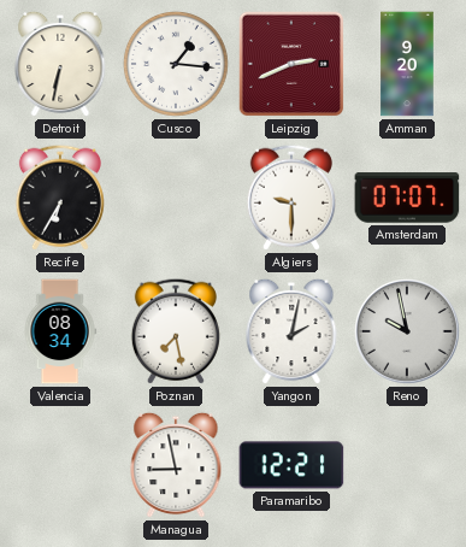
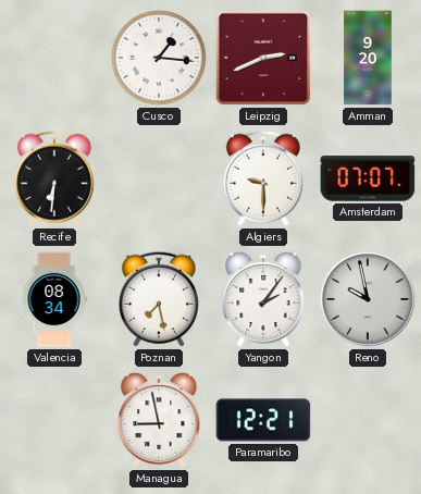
Detroit: 6:32 -> none
Recife: 6:35 -> 6:31
Yangon: 2:02 -> 2:06
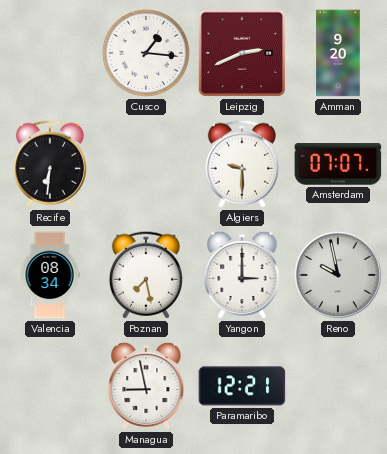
Yangon: 2:06 -> 3:00
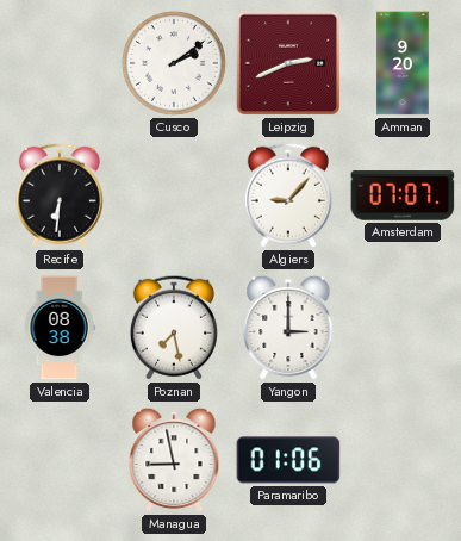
Cusco: 1:16 -> 2:09
Algiers: 9:30 -> 9:07
Valencia: 08:34 -> 08:38
Reno: 9:58 -> none
Paramaribo: 12:21 -> 01:06
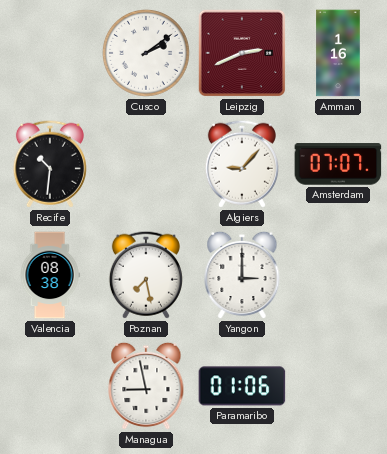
Amman: 9:20 -> 1:16
Recife: 6:31 -> 10:31
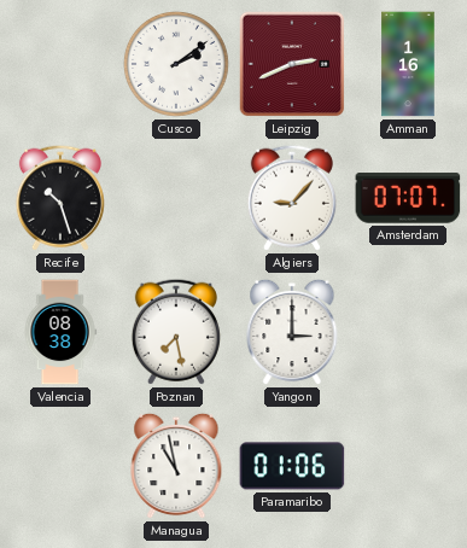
Recife: 10:31 -> 10:27
Managua: 8:58 -> 10:58
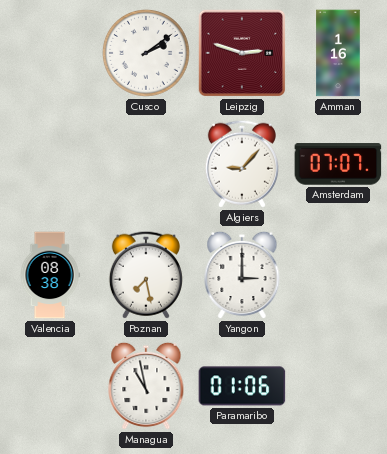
Leipzig: 2:41 -> 2:48
Recife: 10:27 -> none
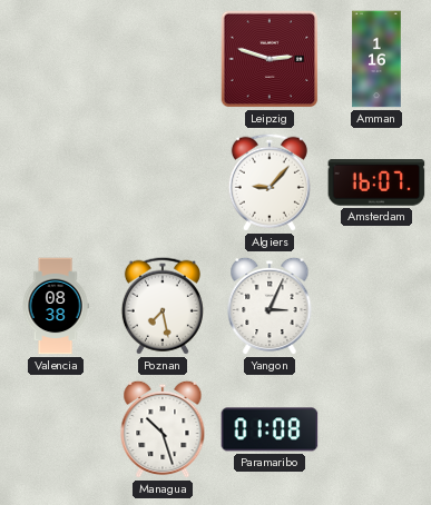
Cusco: 2:09 -> none
Amsterdam: 07:07 -> 16:07
Yangon: 3:00 -> 3:04
Managua: 10:58 -> 10:27
Paramaribo: 01:06 -> 01:08
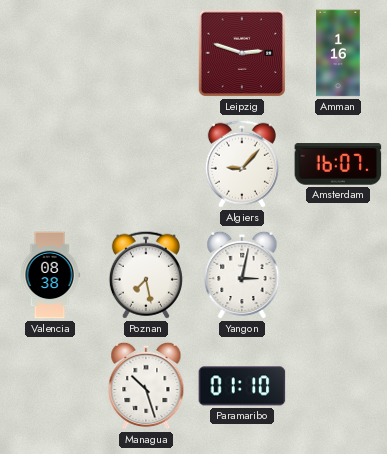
Yangon: 3:04 -> 3:02
Paramaribo: 01:08 -> 01:10
